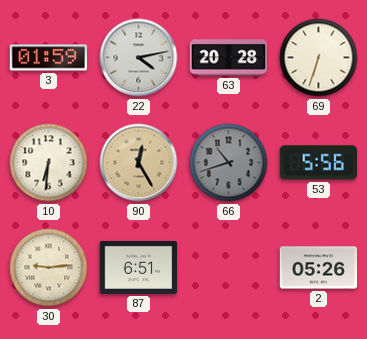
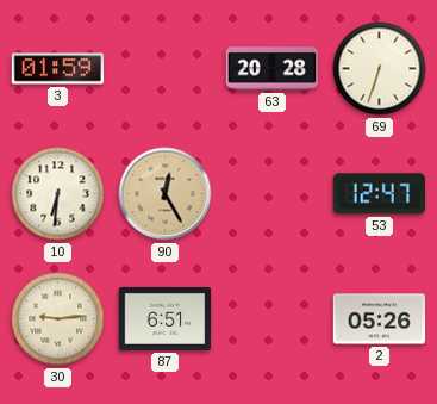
22: 4:13 -> none
66: 10:42 -> none
53: 5:56 -> 12:47
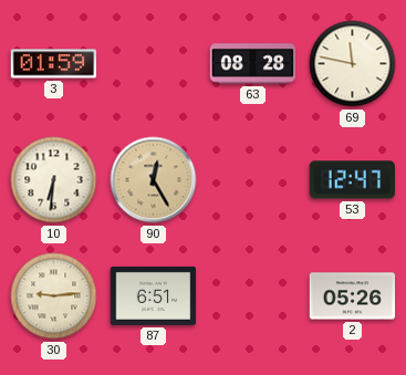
63: 20:28 -> 08:28
69: 6:33 -> 11:47
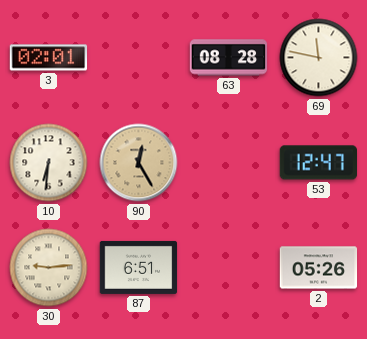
3: 01:59 -> 02:01
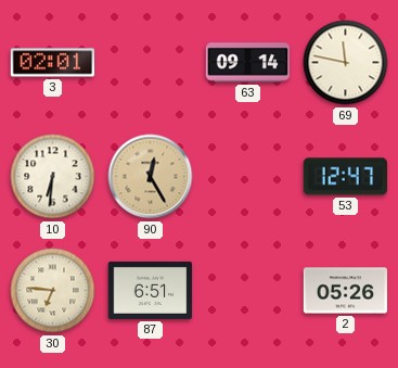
63: 08:28 -> 09:14
30: 9:14 -> 6:46
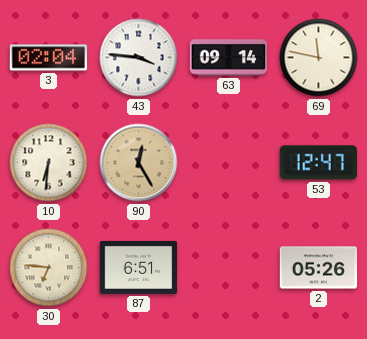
3: 02:01 -> 02:04
43: none -> 3:46
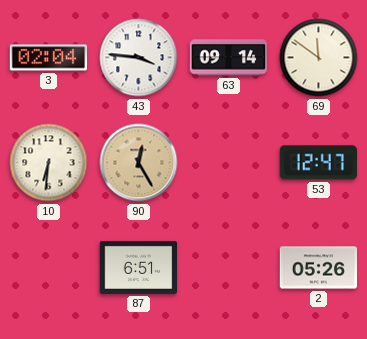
69: 11:47 -> 11:51
30: 6:46 -> none
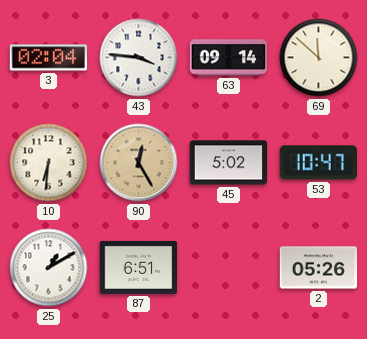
69: 11:51 -> 11:52
45: none -> 5:02
53: 12:47 -> 10:47
25: none -> 1:10
